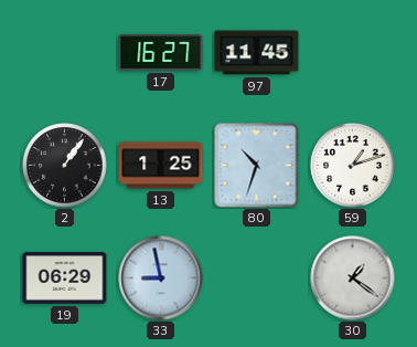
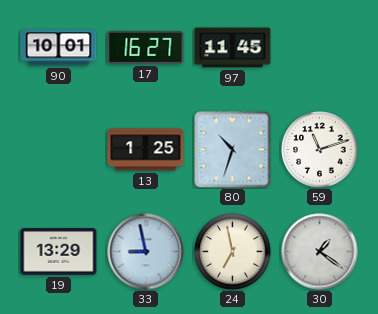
90: none -> 10:01
2: 1:06 -> none
59: 1:12 -> 11:12
19: 06:29 -> 13:29
24: none -> 6:58
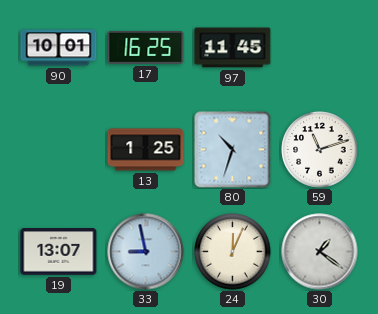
17: 16:27 -> 16:25
19: 13:29 -> 13:07
24: 6:58 -> 12:04
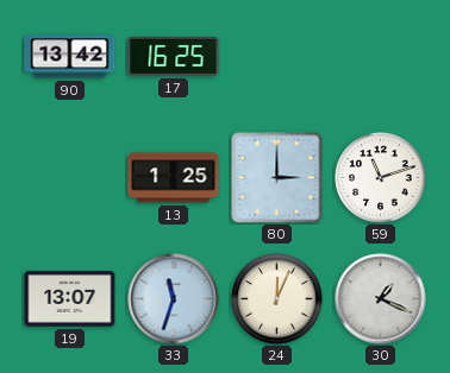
90: 10:01 -> 13:42
97: 11:45 -> none
80: 10:33 -> 3:00
33: 8:58 -> 11:33
30: 1:21 -> 1:19
